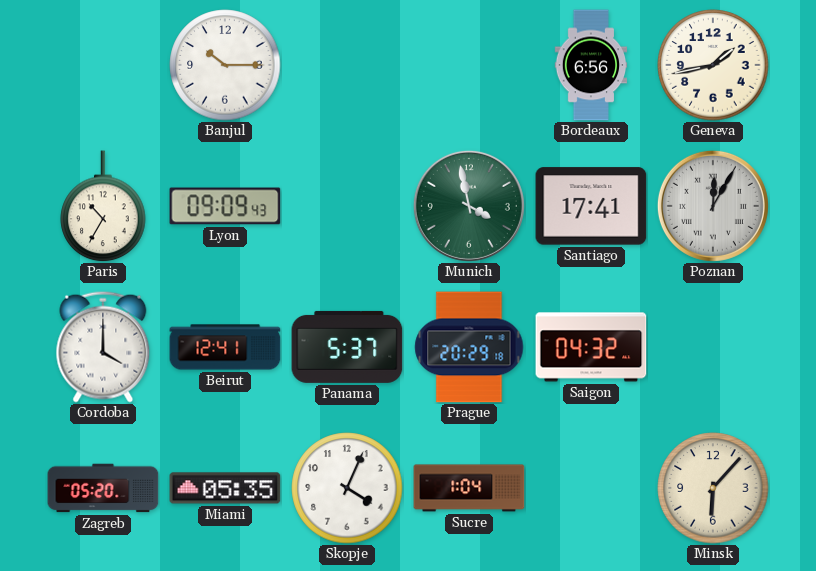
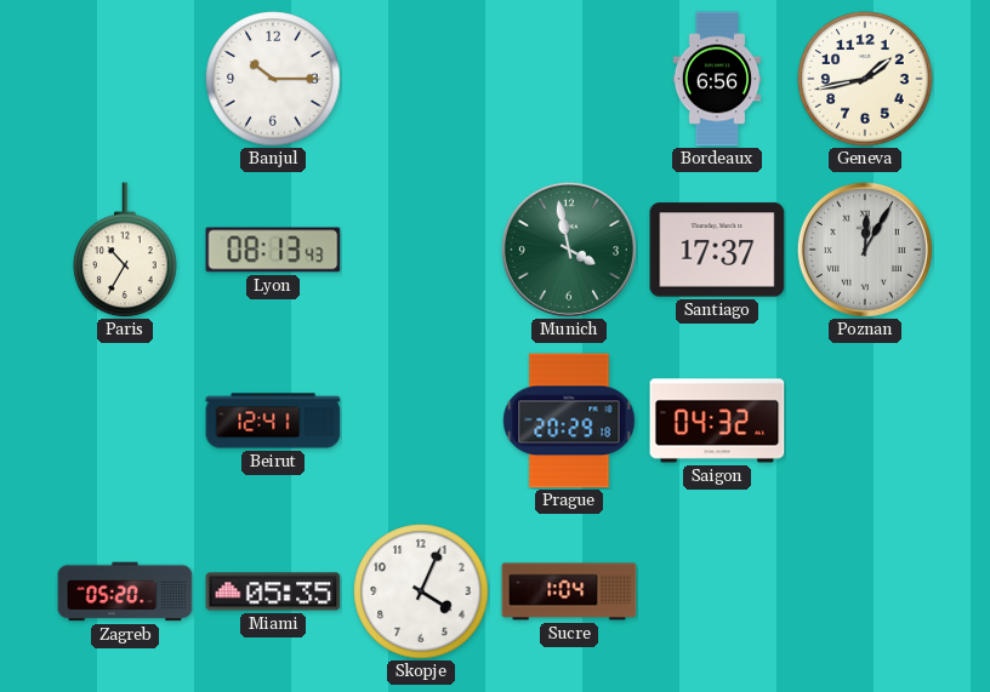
Lyon: 09:09 -> 08:13
Santiago: 17:41 -> 17:37
Cordoba: 4:00 -> none
Panama: 5:37 -> none
Minsk: 6:07 -> none
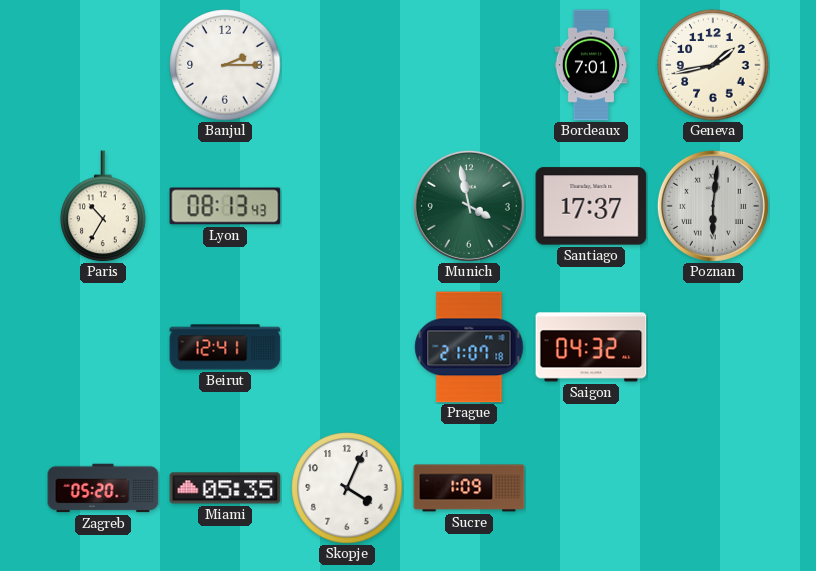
Banjul: 10:15 -> 2:15
Bordeaux: 6:56 -> 7:01
Poznan: 12:05 -> 6:01
Prague: 20:29 -> 21:07
Sucre: 1:04 -> 1:09
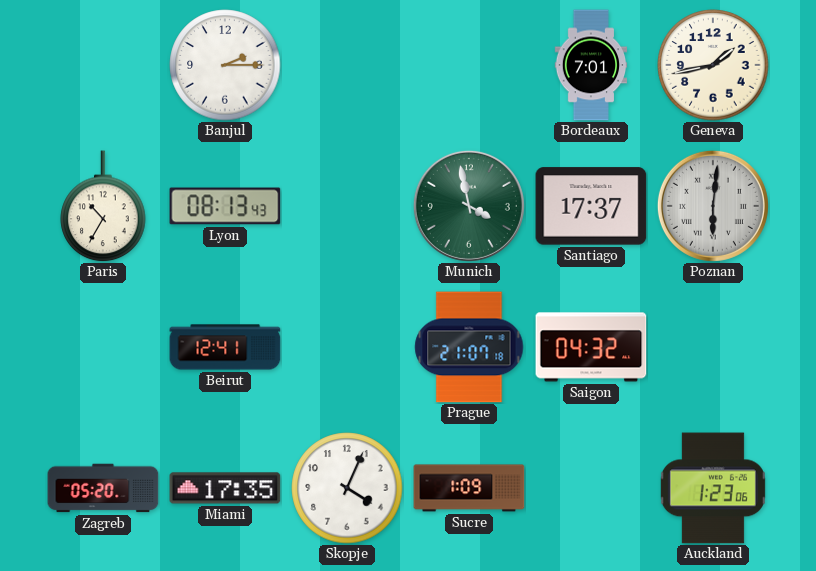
Miami: 05:35 -> 17:35
Auckland: none -> 1:23
